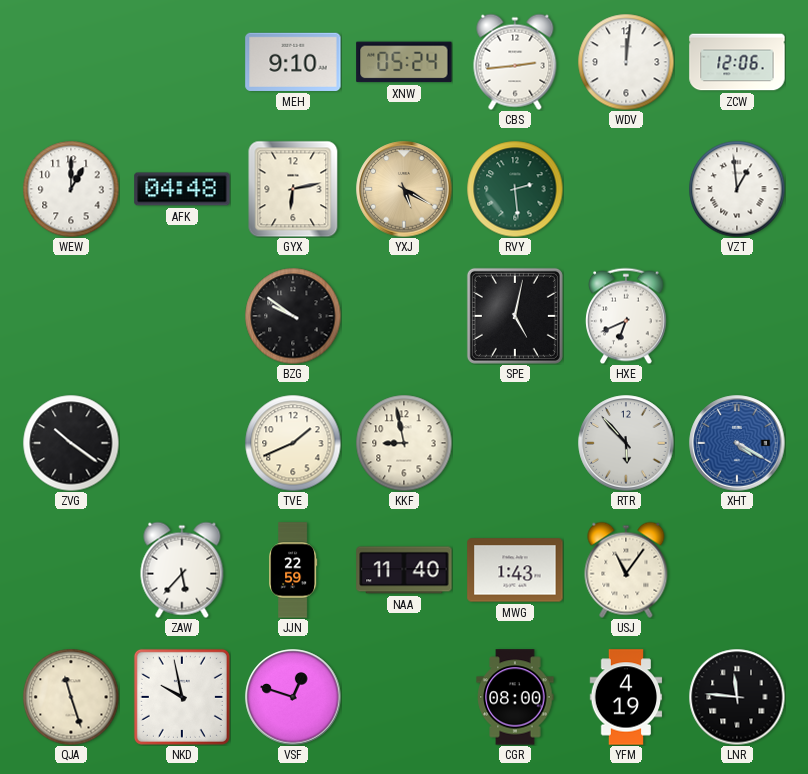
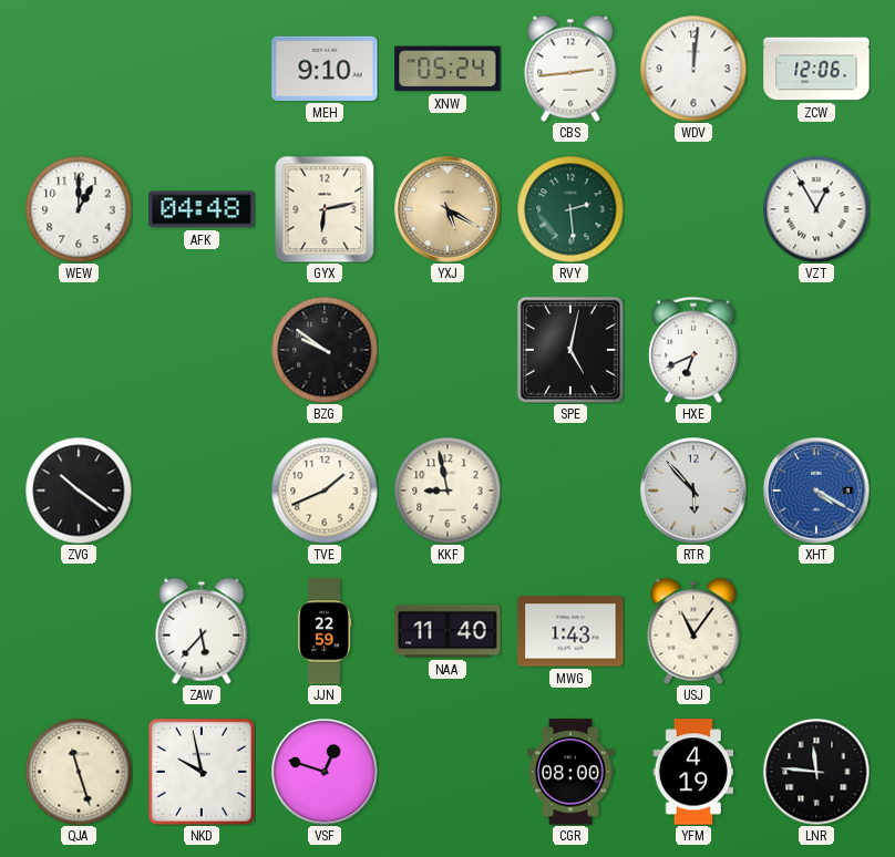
VZT: 12:59 -> 12:55
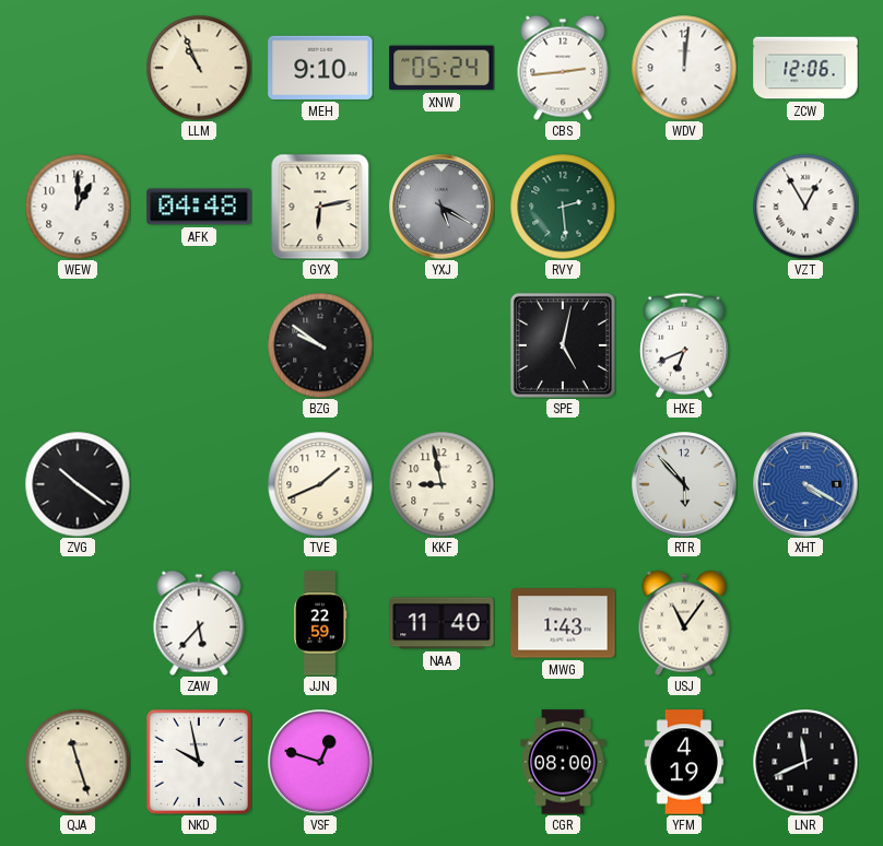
LLM: none -> 10:56
YXJ dial: champagne -> grey
LNR: 11:46 -> 11:41
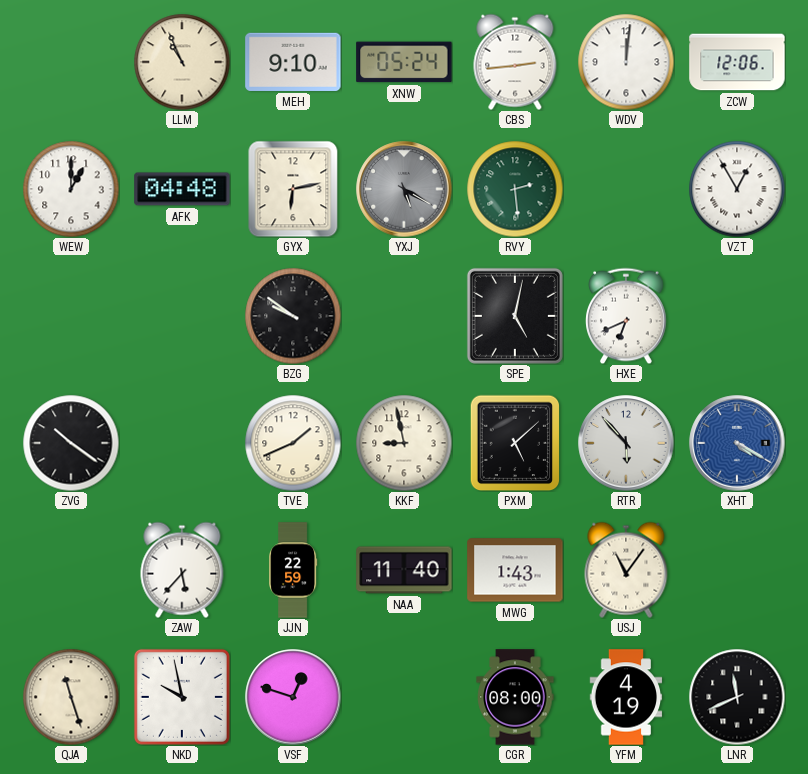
PXM: none -> 5:08
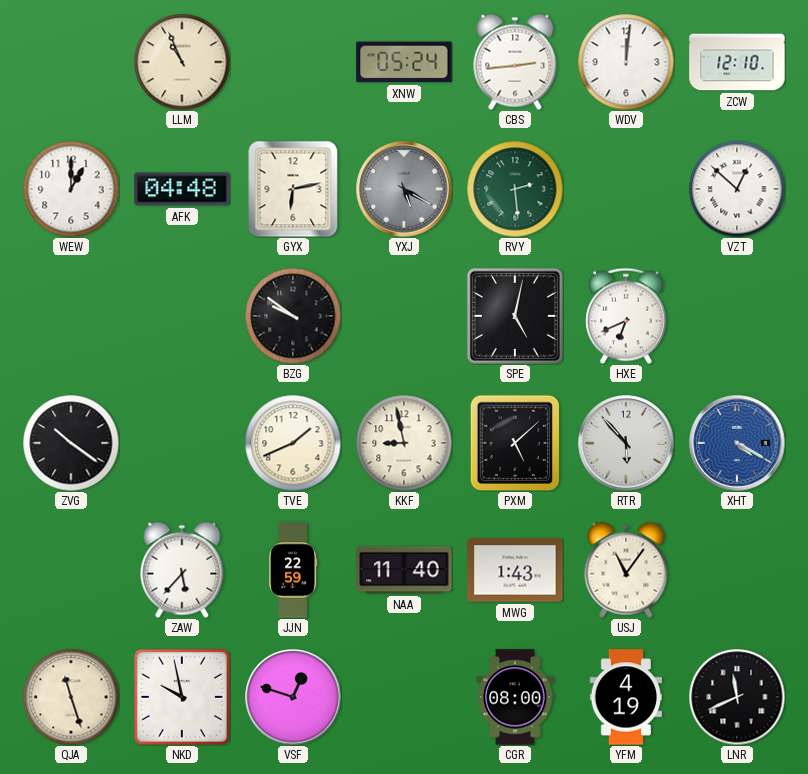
MEH: 9:10 -> none
ZCW: 12:06 -> 12:10
VZT: 12:55 -> 12:52
